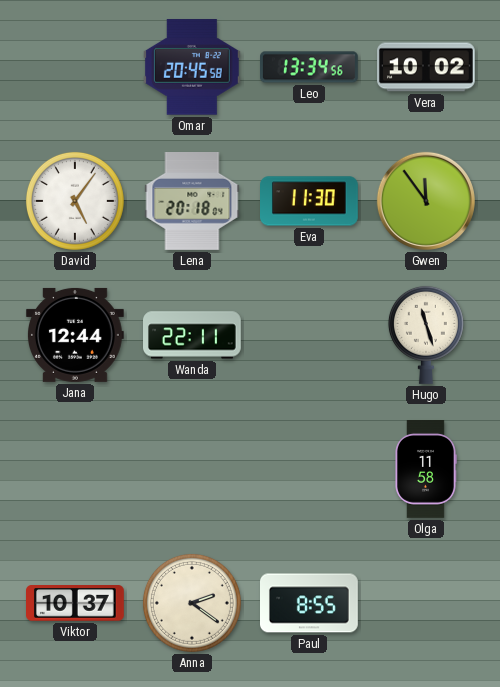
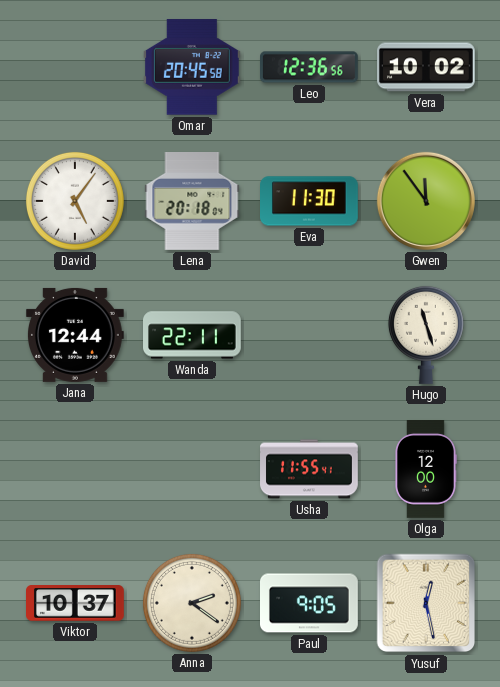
Leo: 13:34 -> 12:36
Usha: none -> 11:55
Olga: 11:58 -> 12:00
Paul: 8:55 -> 9:05
Yusuf: none -> 12:28
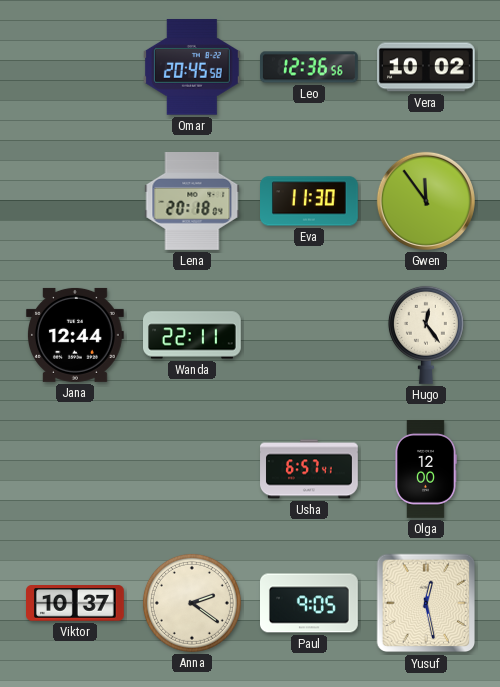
David: 5:06 -> none
Hugo: 11:27 -> 12:24
Usha: 11:55 -> 6:57
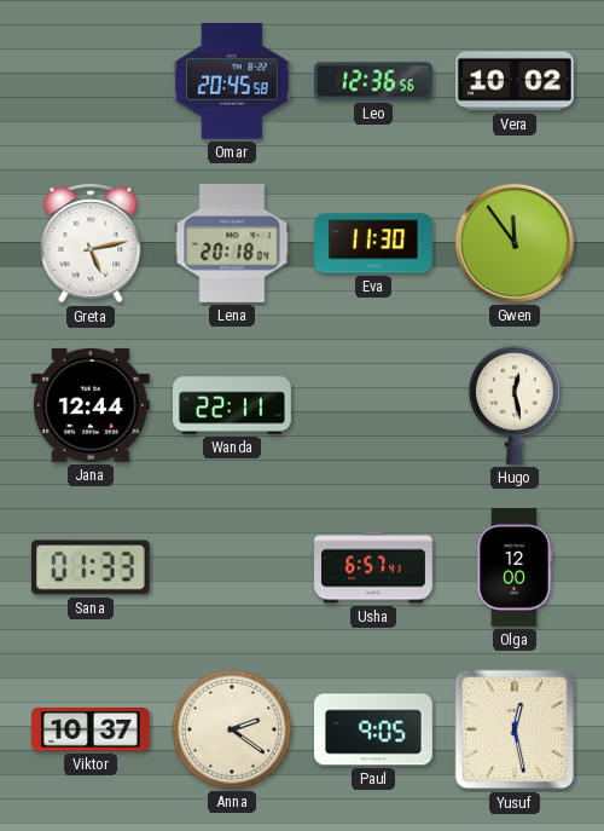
Greta: none -> 5:13
Hugo: 12:24 -> 12:28
Sana: none -> 01:33
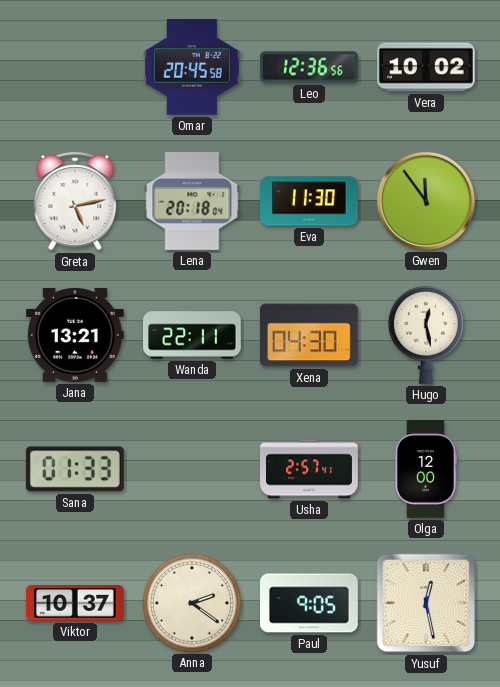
Jana: 12:44 -> 13:21
Xena: none -> 04:30
Usha: 6:57 -> 2:57
